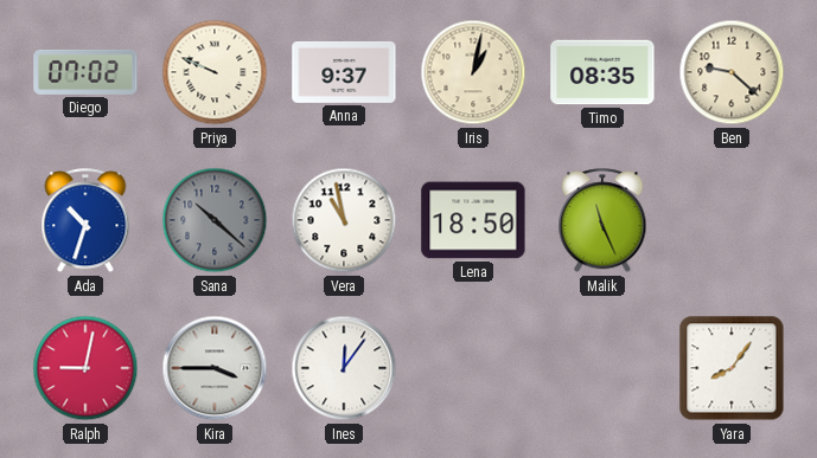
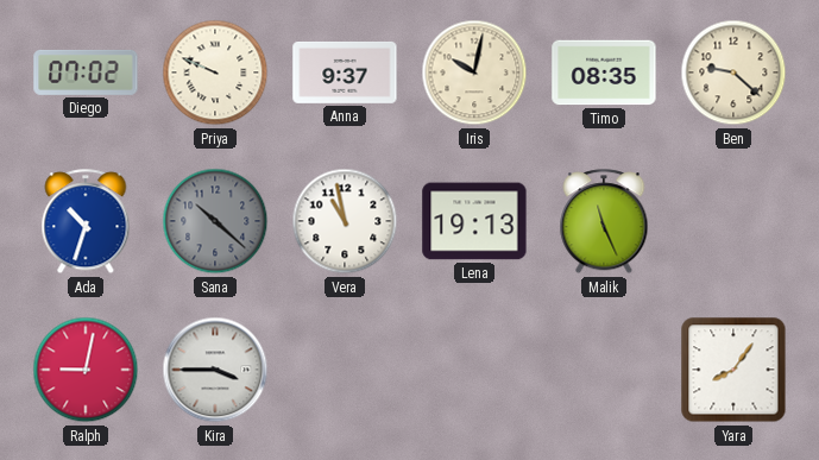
Iris: 1:02 -> 10:02
Lena: 18:50 -> 19:13
Ines: 12:06 -> none
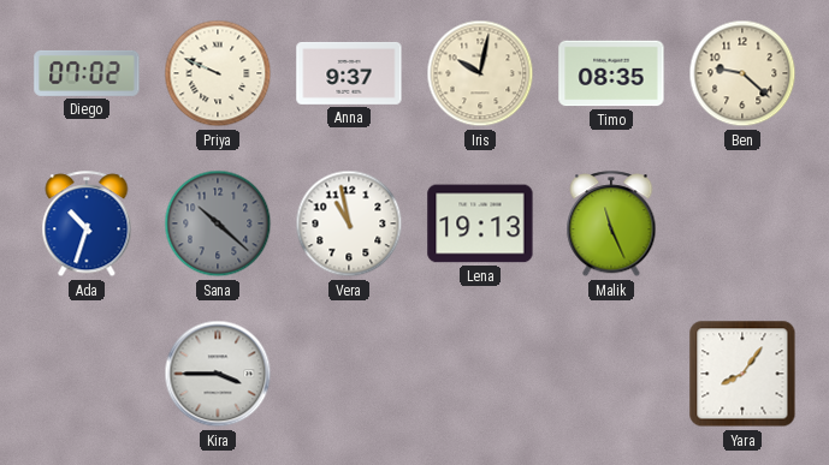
Ralph: 9:02 -> none
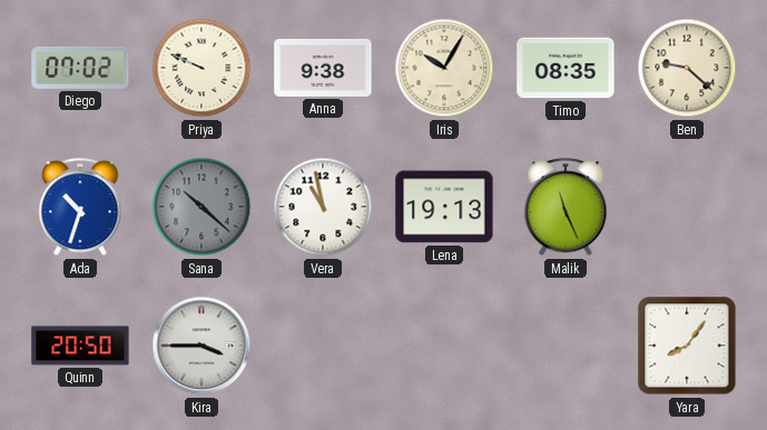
Anna: 9:37 -> 9:38
Iris: 10:02 -> 10:05
Quinn: none -> 20:50
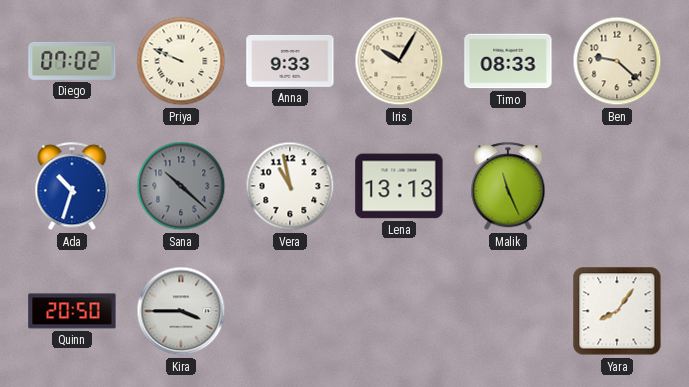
Anna: 9:38 -> 9:33
Timo: 08:35 -> 08:33
Lena: 19:13 -> 13:13
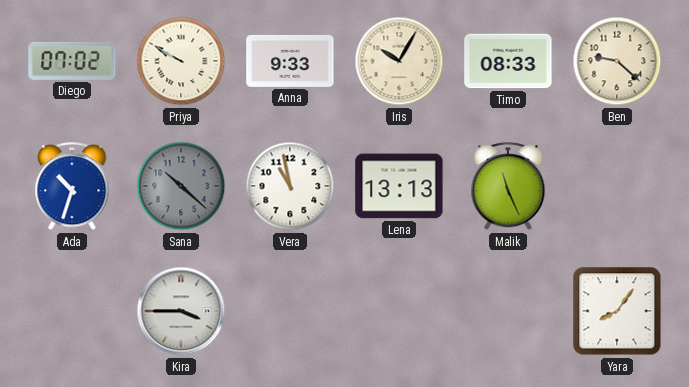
Priya: 9:49 -> 9:50
Quinn: 20:50 -> none
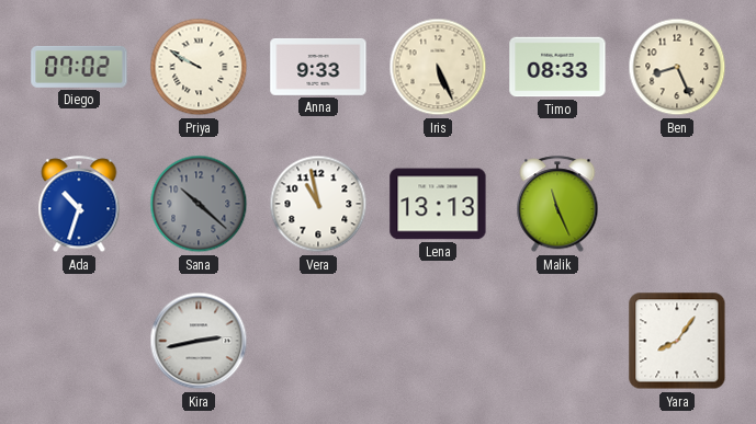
Iris: 10:05 -> 5:26
Ben: 9:22 -> 8:26
Kira: 3:45 -> 2:43
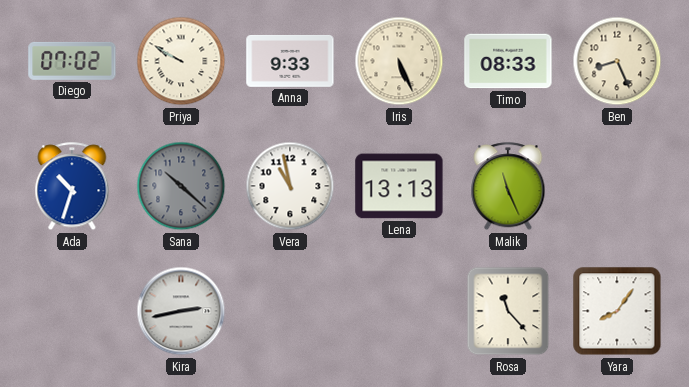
Rosa: none -> 11:23
